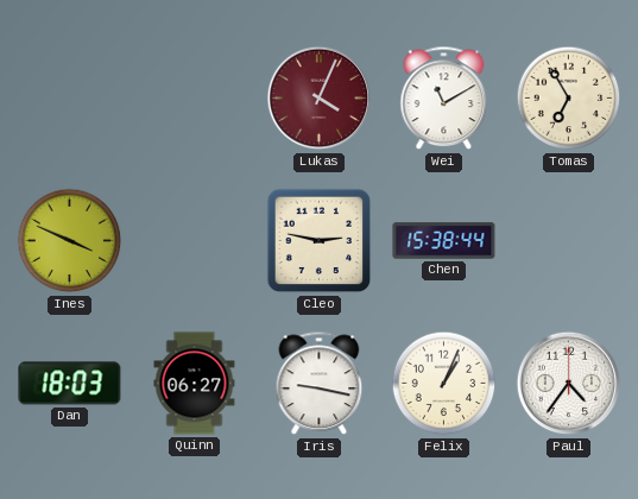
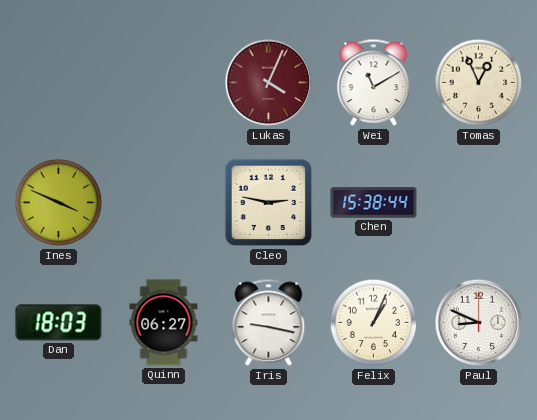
Tomas: 6:55 -> 12:56
Paul: 4:36 -> 8:49
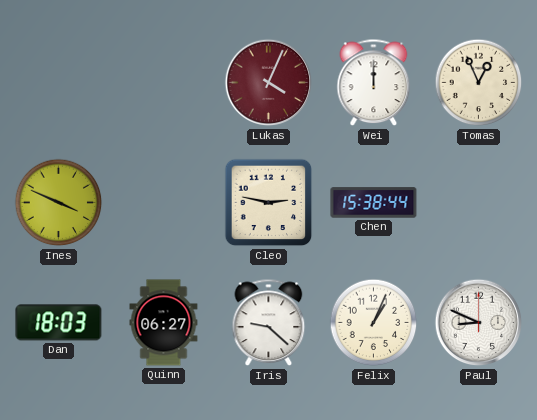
Wei: 11:10 -> 12:00
Iris: 9:17 -> 9:22
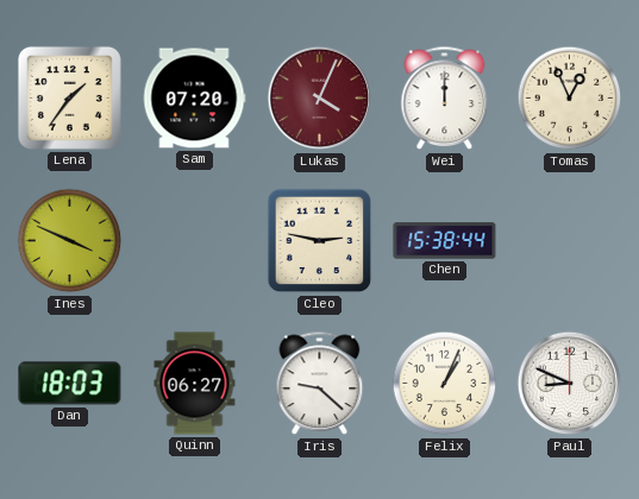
Lena: none -> 1:36
Sam: none -> 07:20
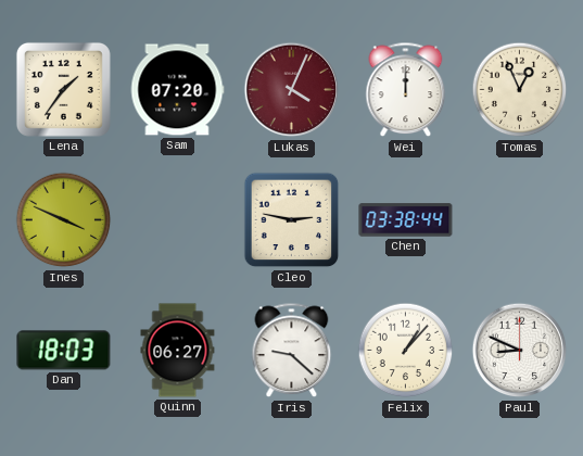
Chen: 15:38 -> 03:38
Felix: 1:04 -> 1:07
